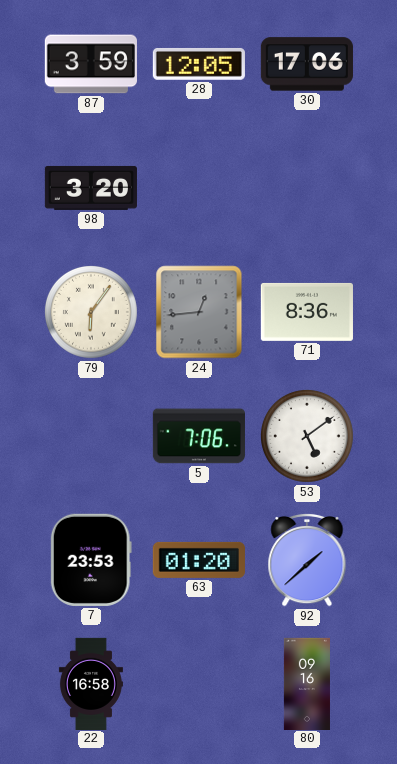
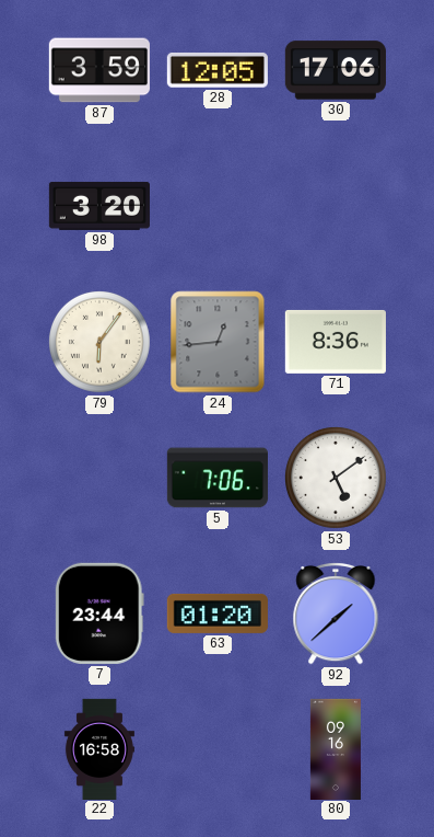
7: 23:53 -> 23:44
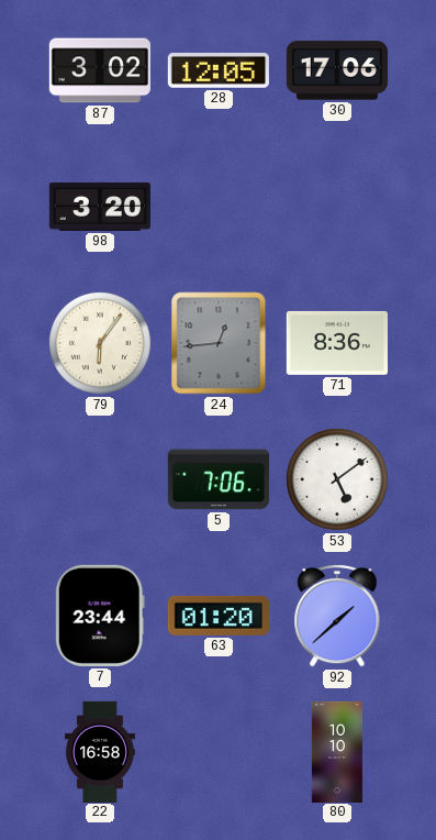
87: 3:59 -> 3:02
80: 09:16 -> 10:10
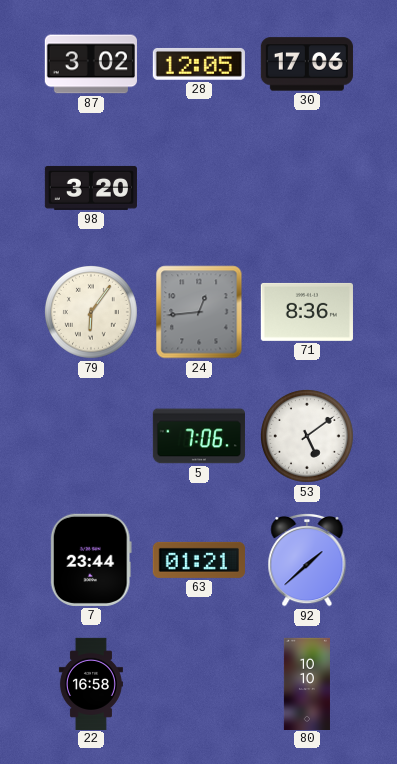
63: 01:20 -> 01:21
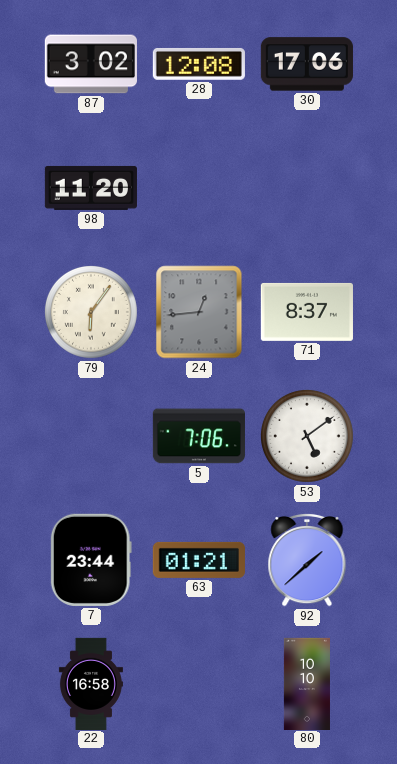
28: 12:05 -> 12:08
98: 3:20 -> 11:20
71: 8:36 -> 8:37
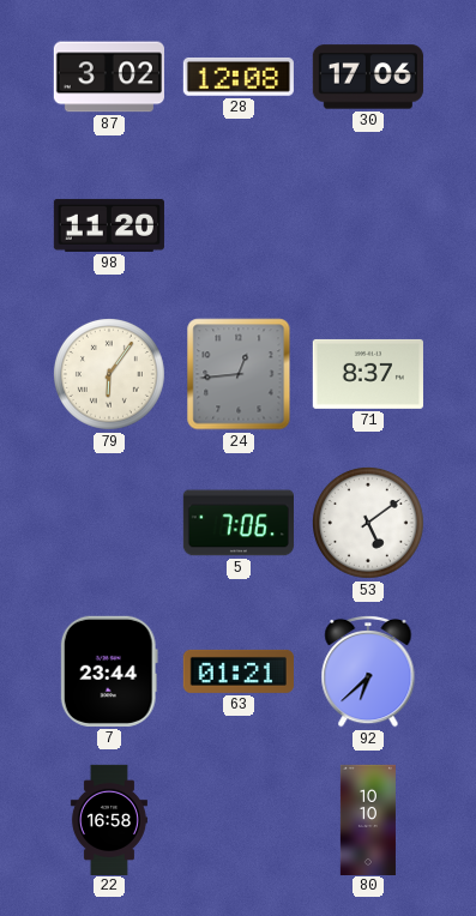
92: 1:38 -> 6:38
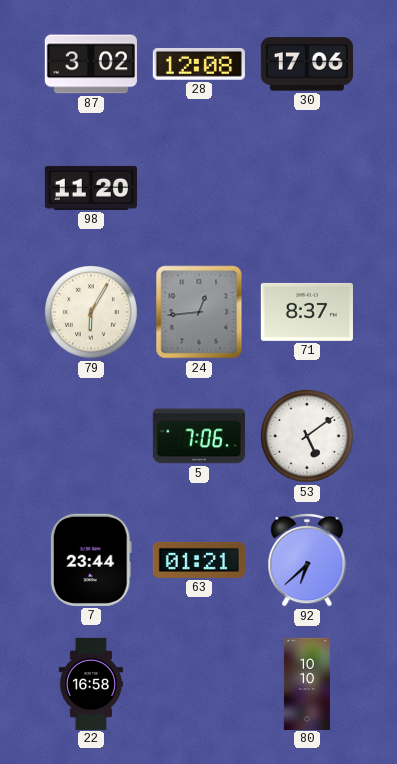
79: 6:06 -> 6:05
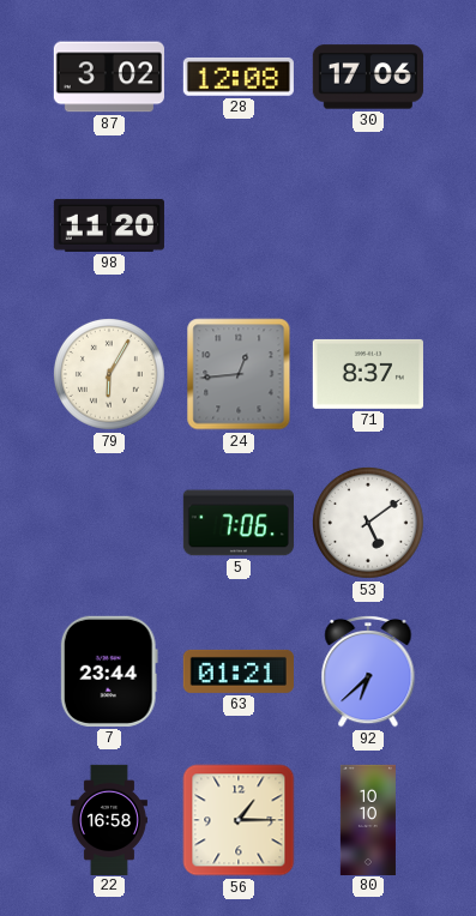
56: none -> 1:15
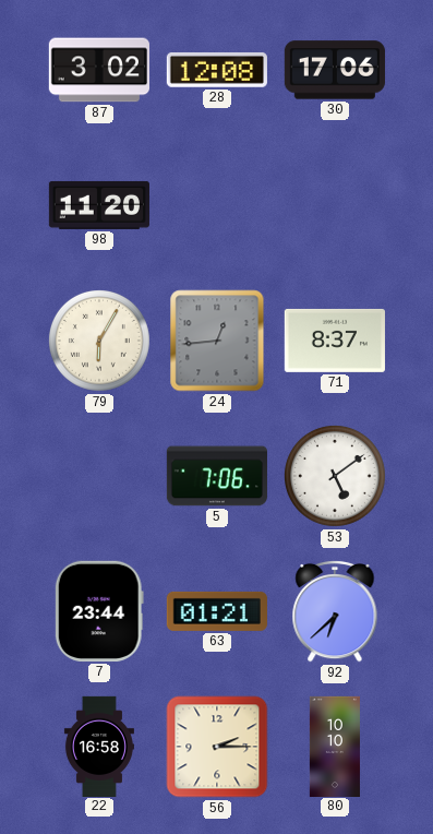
56: 1:15 -> 2:15
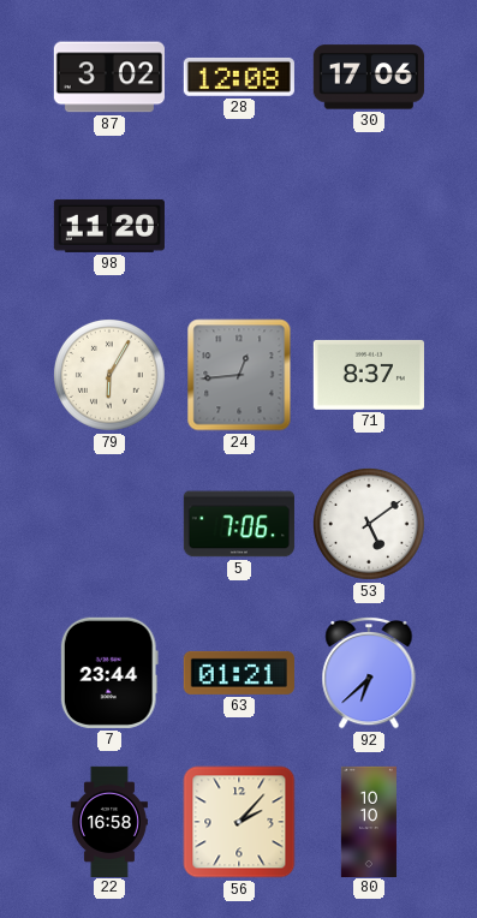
56: 2:15 -> 2:07
